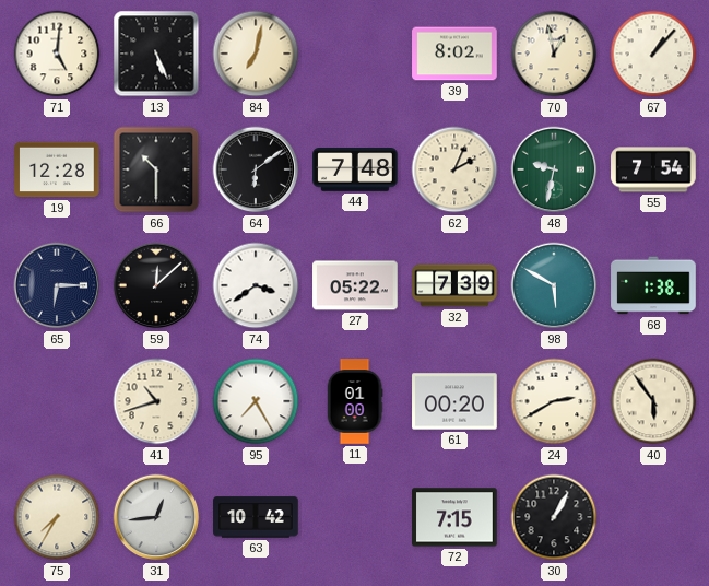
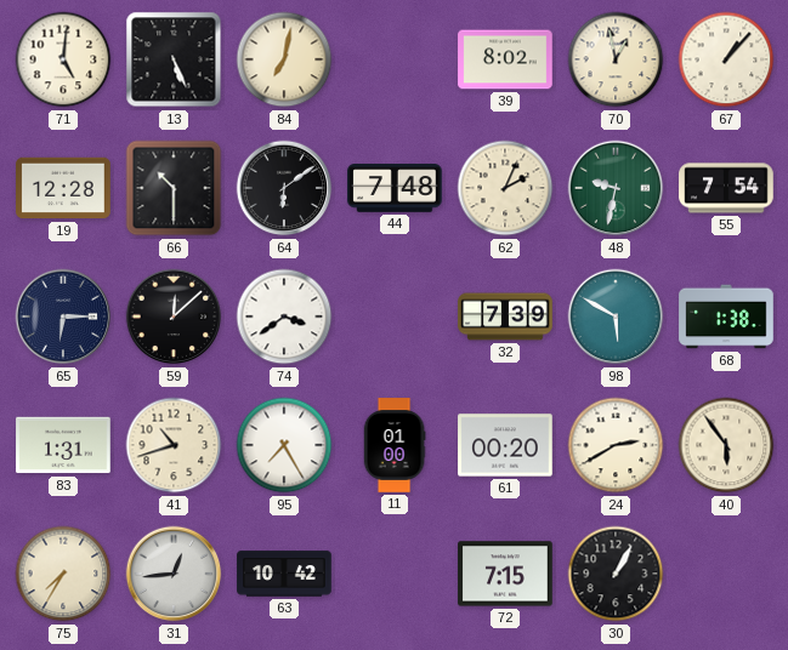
27: 05:22 -> none
83: none -> 1:31
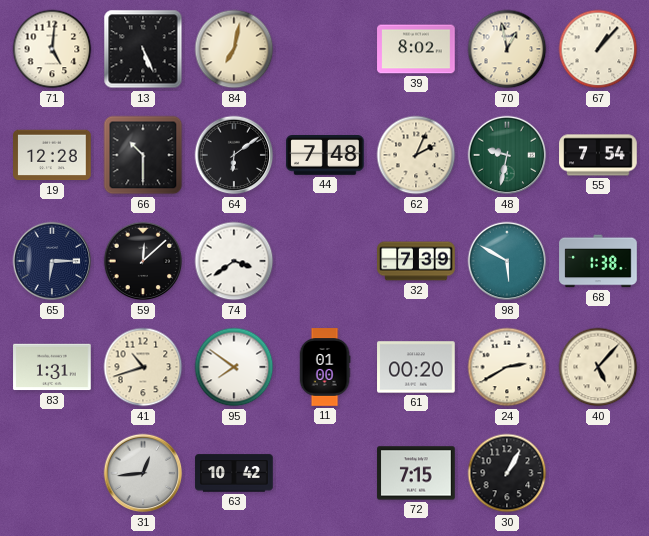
95: 7:25 -> 7:51
40: 5:54 -> 5:07
75: 7:35 -> none
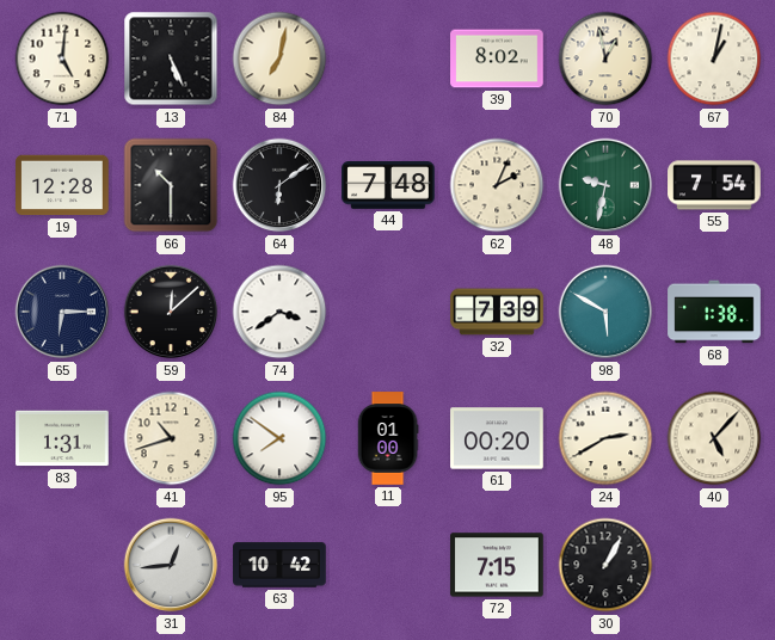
67: 1:07 -> 1:02
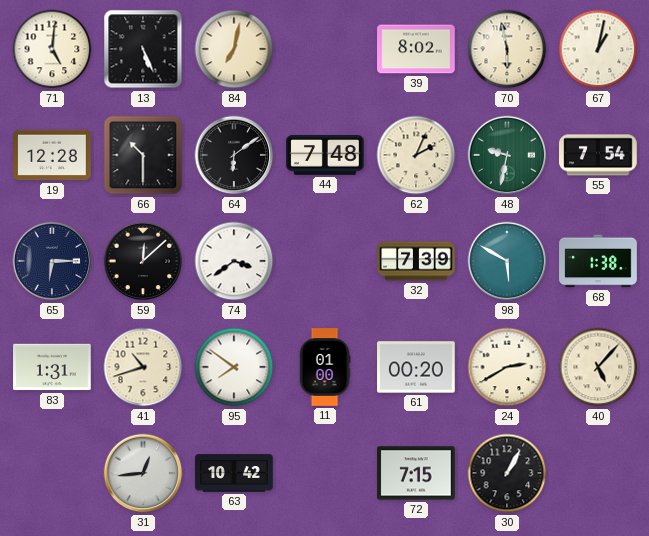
70: 12:58 -> 5:58
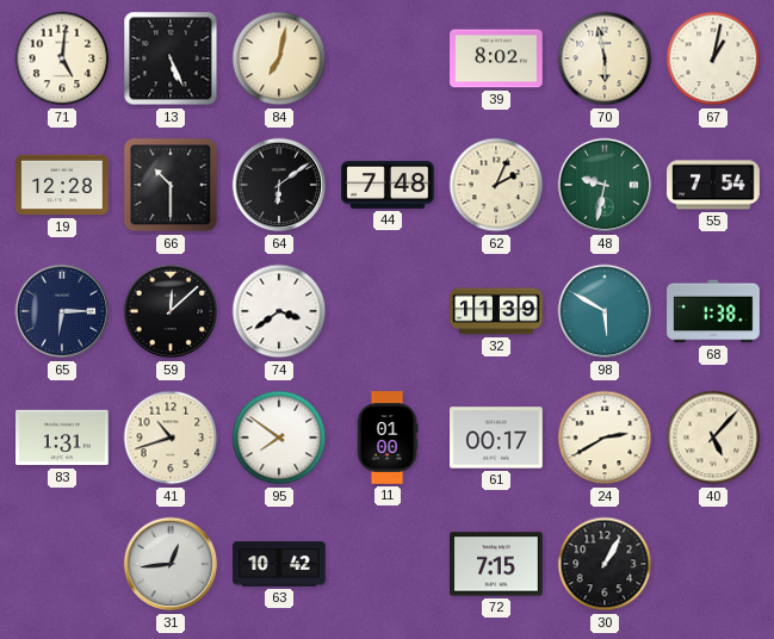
32: 7:39 -> 11:39
61: 00:20 -> 00:17
